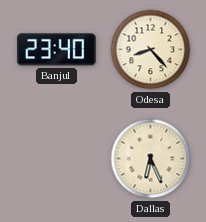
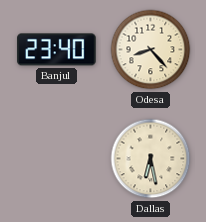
Dallas: 6:26 -> 6:28
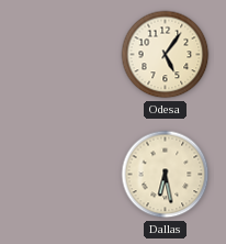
Banjul: 23:40 -> none
Odesa: 8:23 -> 5:06
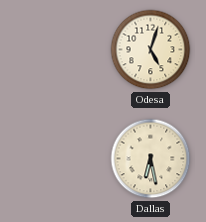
Odesa: 5:06 -> 5:03
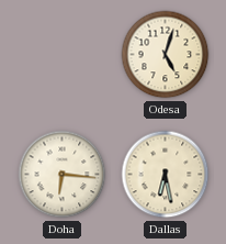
Doha: none -> 6:16
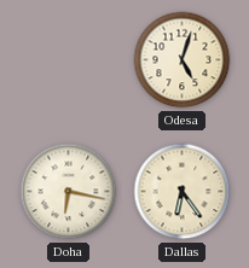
Doha: 6:16 -> 6:17
Dallas: 6:28 -> 6:24
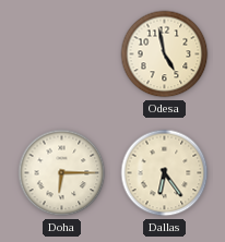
Odesa: 5:03 -> 4:58
Doha: 6:17 -> 6:15
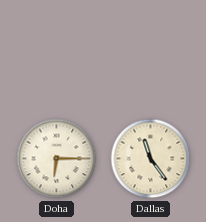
Odesa: 4:58 -> none
Dallas: 6:24 -> 11:24
